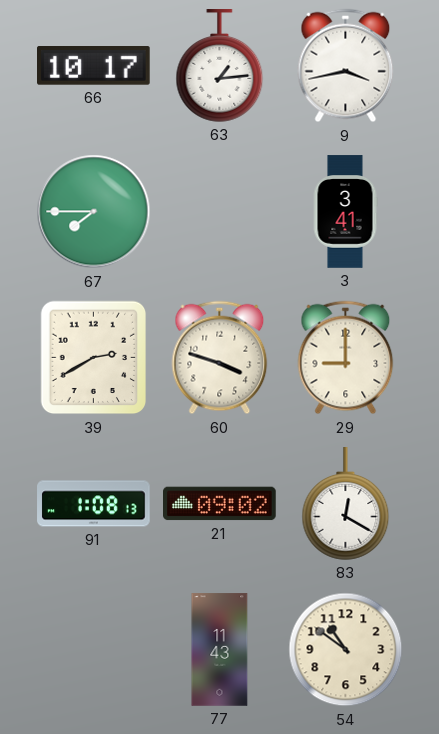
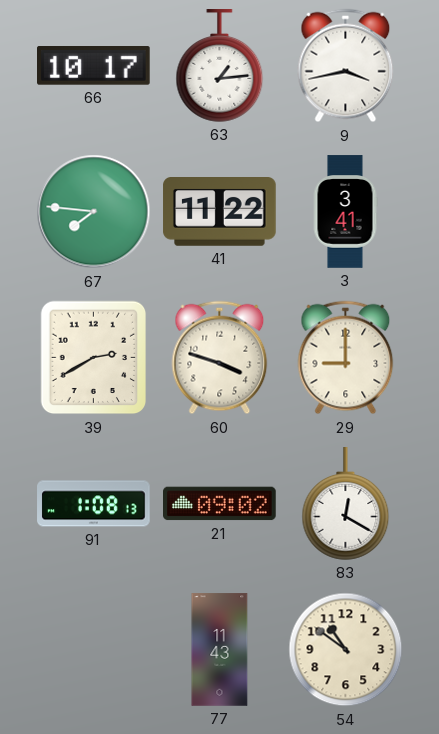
67: 7:45 -> 7:46
41: none -> 11:22
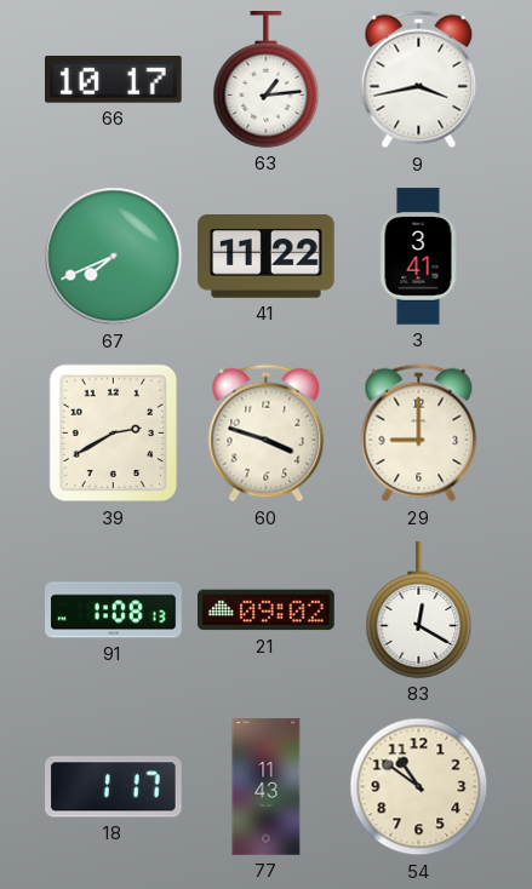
67: 7:46 -> 7:41
18: none -> 1:17
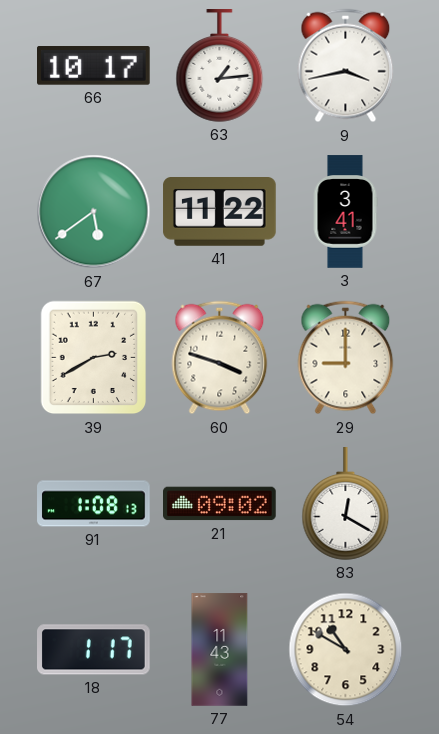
67: 7:41 -> 5:39
54: 10:51 -> 10:50
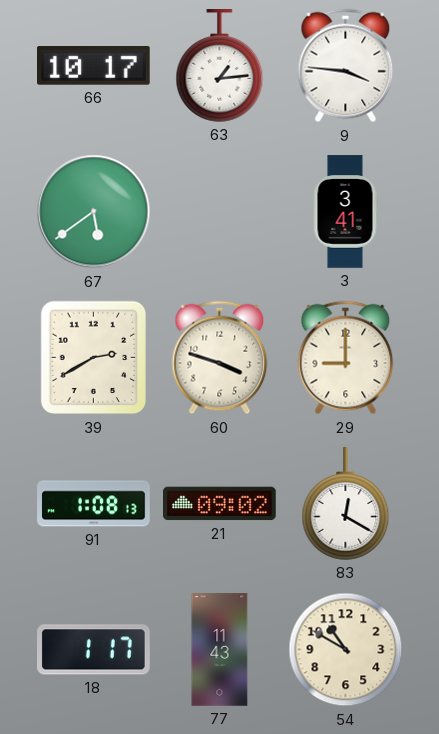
9: 3:43 -> 3:46
41: 11:22 -> none
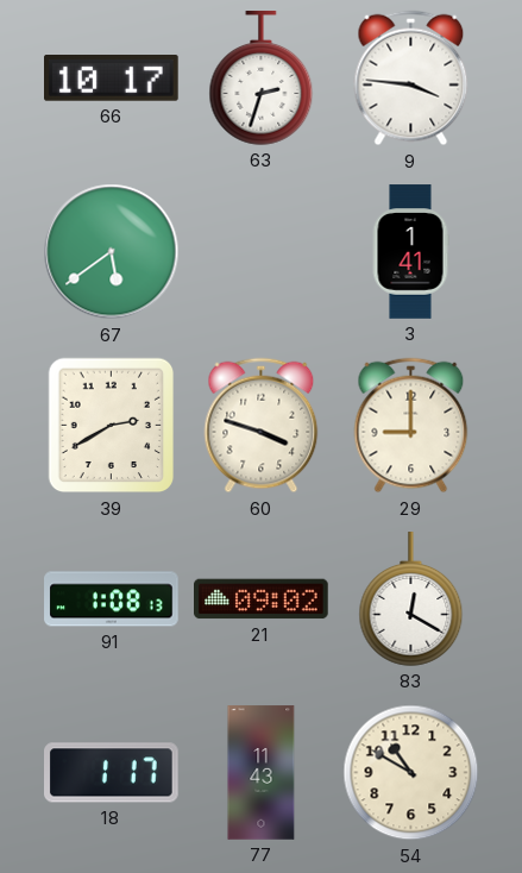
63: 1:14 -> 2:33
3: 3:41 -> 1:41
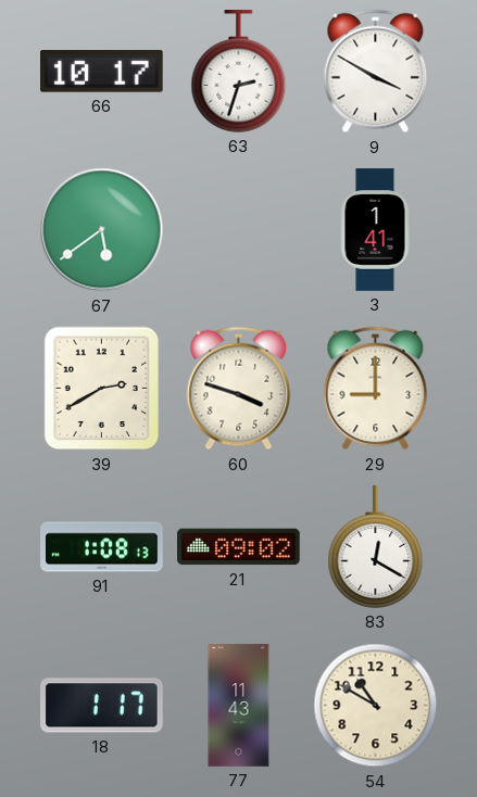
9: 3:46 -> 3:50
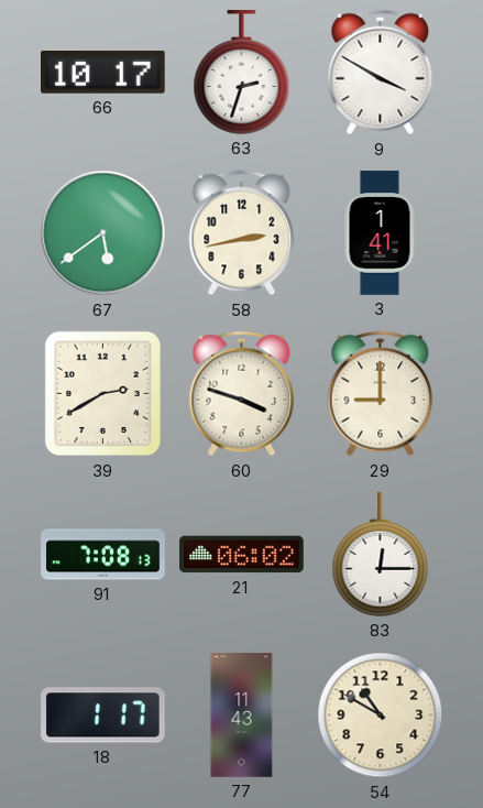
58: none -> 2:43
91: 1:08 -> 7:08
21: 09:02 -> 06:02
83: 12:20 -> 12:15
